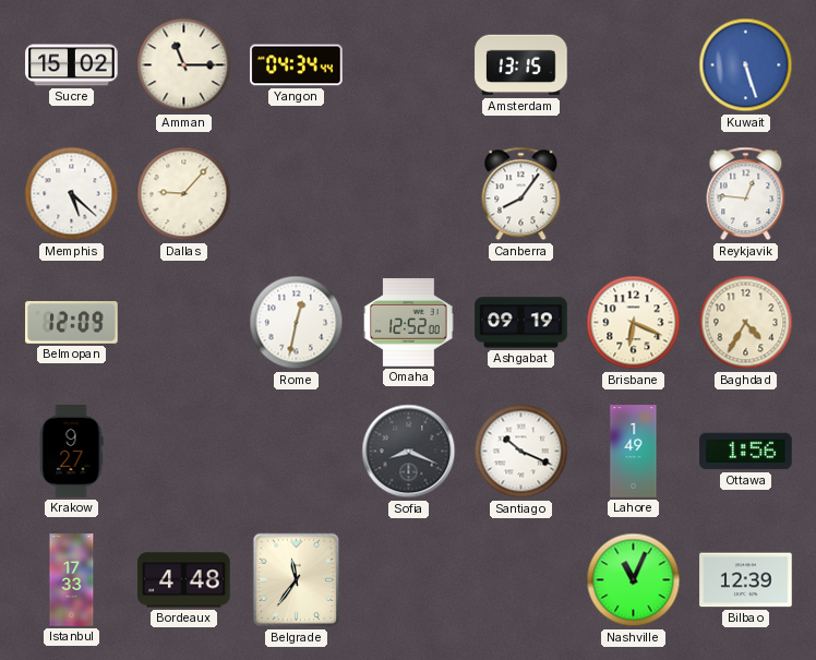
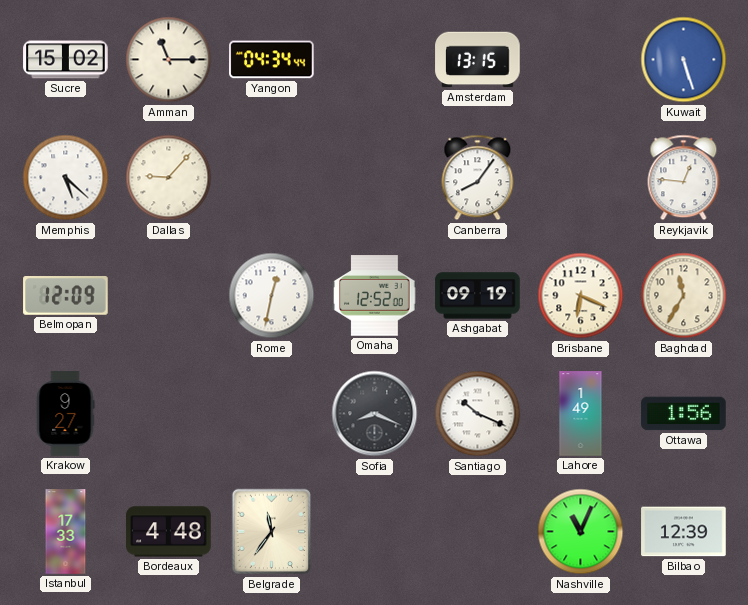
Baghdad: 4:35 -> 11:35
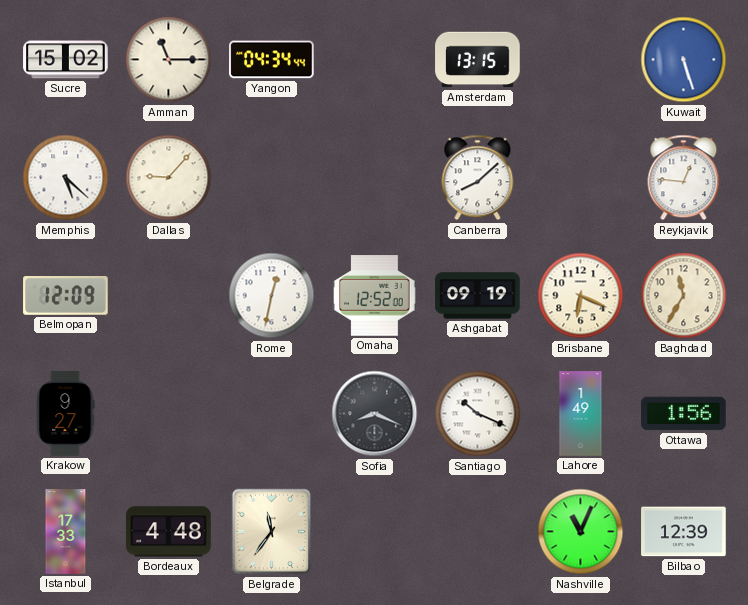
Canberra: 8:06 -> 8:08
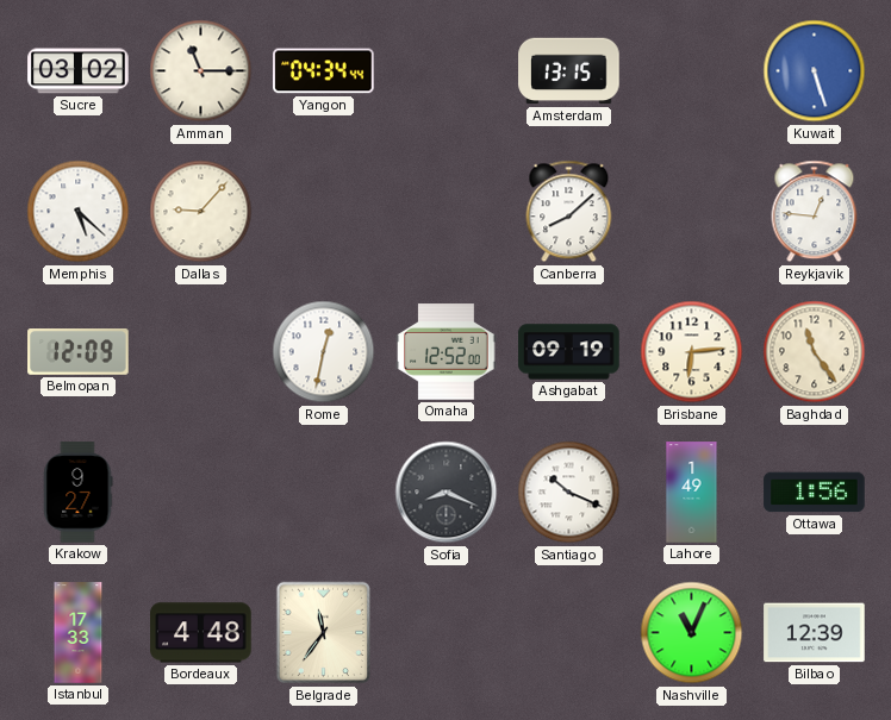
Sucre: 15:02 -> 03:02
Brisbane: 6:19 -> 6:14
Baghdad: 11:35 -> 11:24
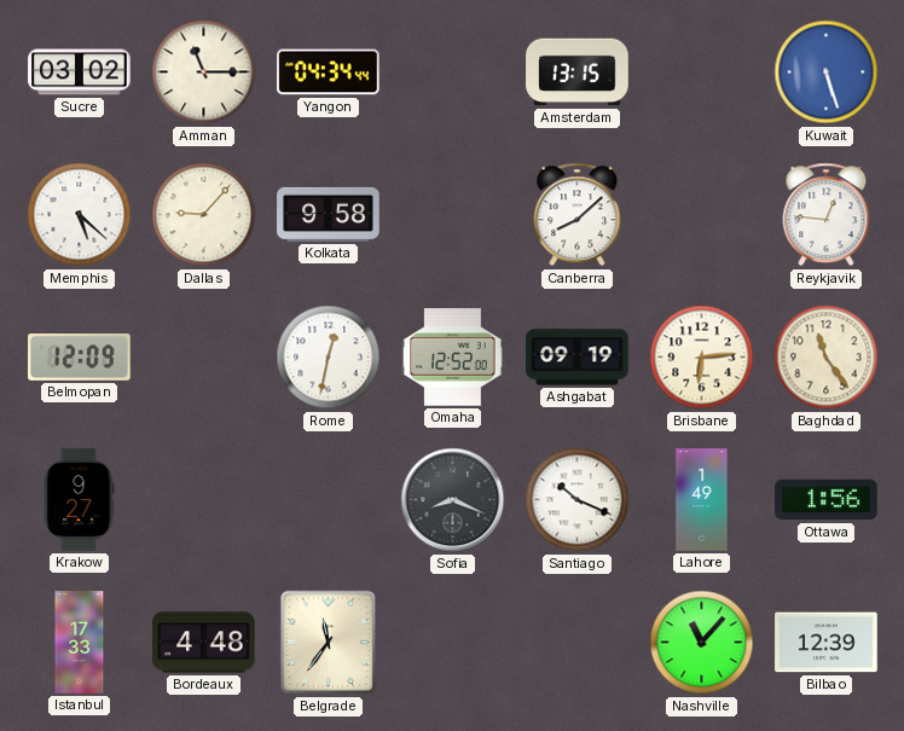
Kolkata: none -> 9:58
Nashville: 11:04 -> 11:07
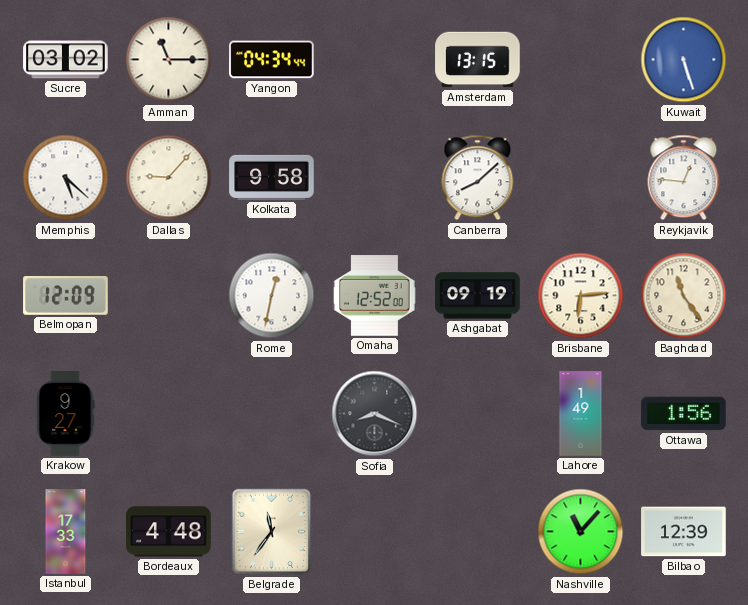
Santiago: 10:19 -> none
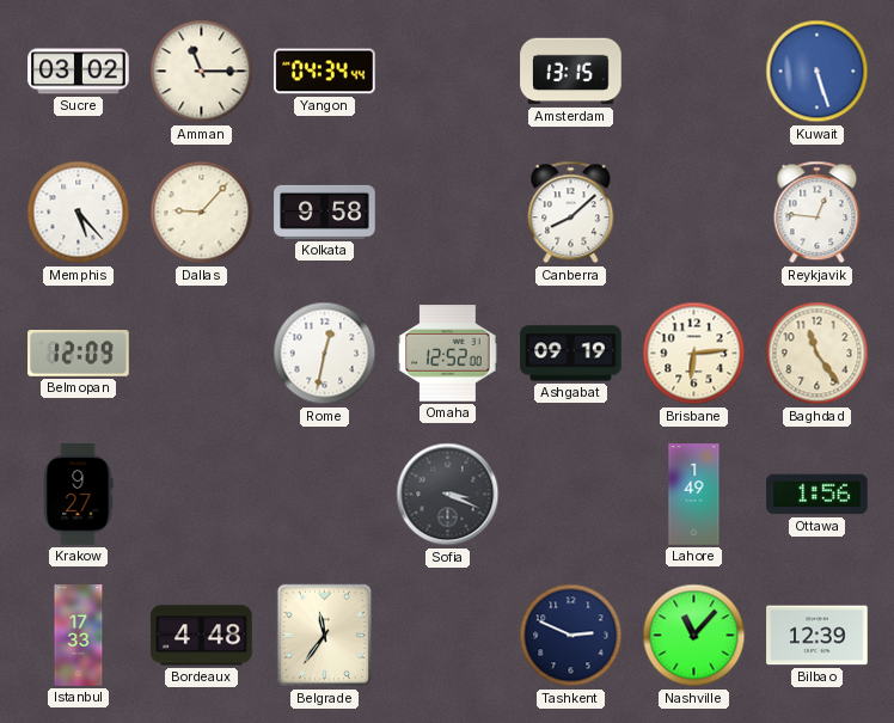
Memphis: 5:22 -> 5:23
Sofia: 8:19 -> 3:19
Tashkent: none -> 2:49
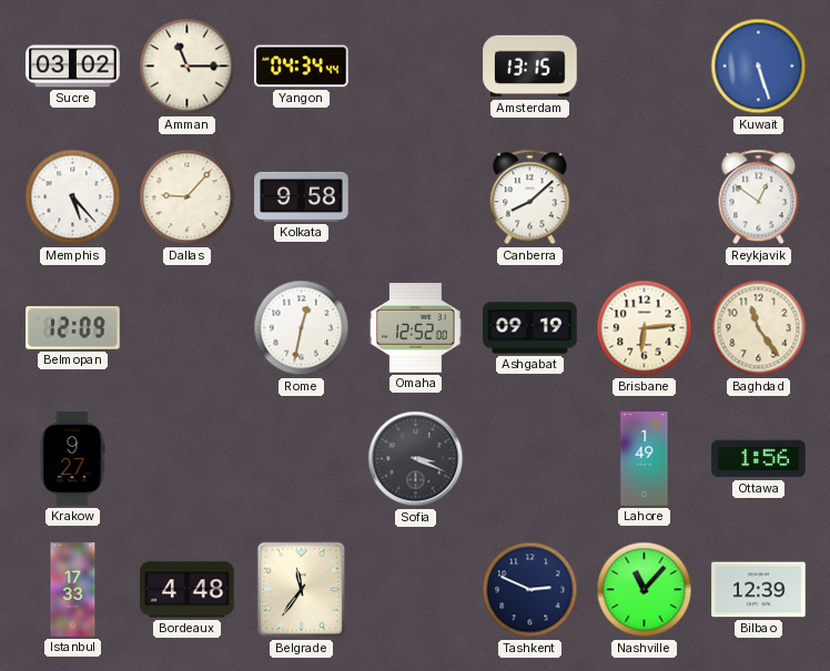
Reykjavik: 12:46 -> 12:51
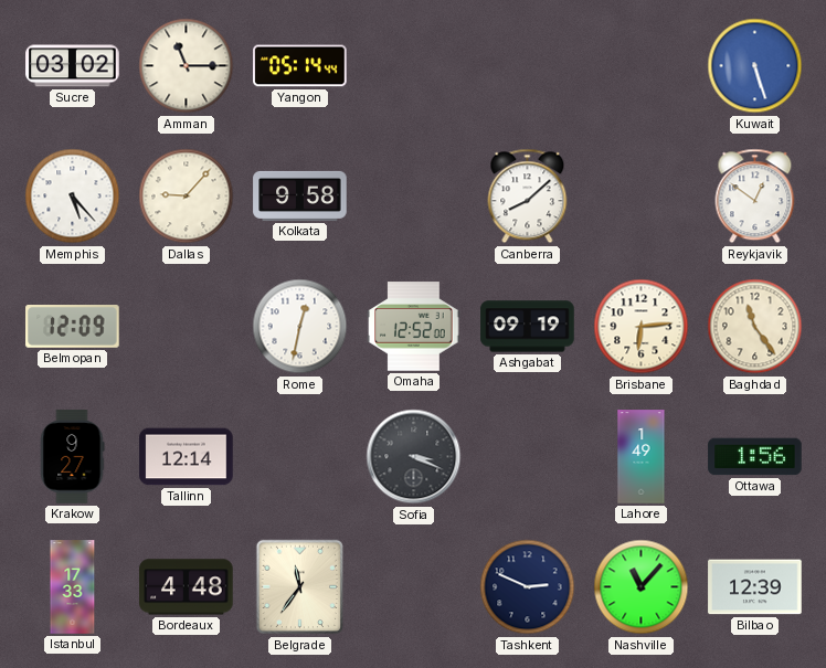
Yangon: 04:34 -> 05:14
Amsterdam: 13:15 -> none
Tallinn: none -> 12:14
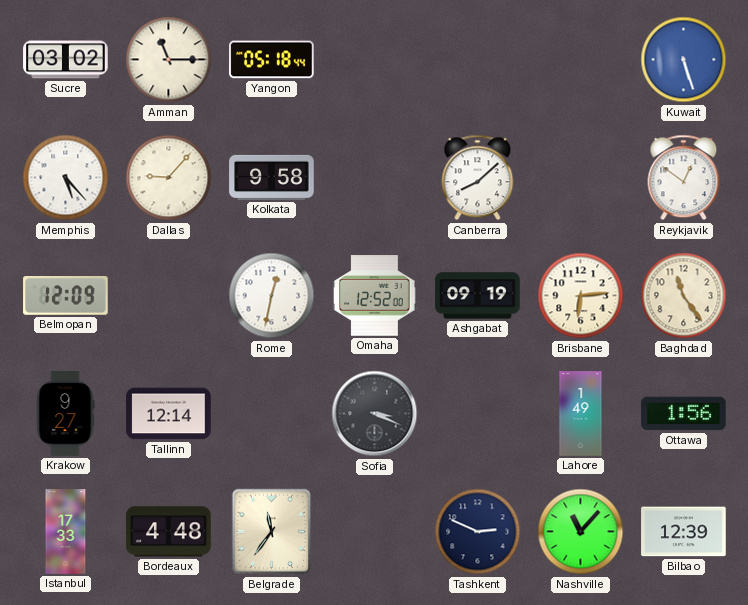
Yangon: 05:14 -> 05:18
